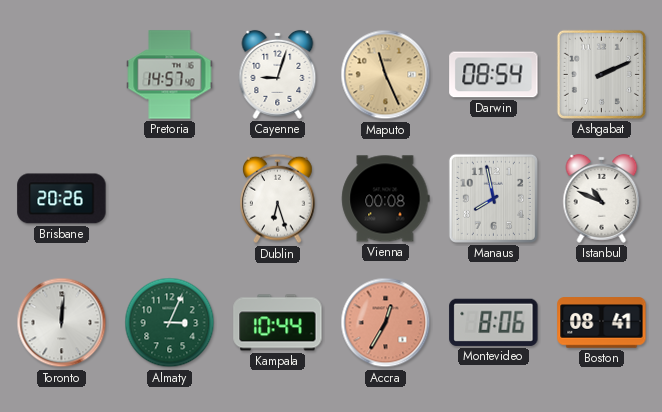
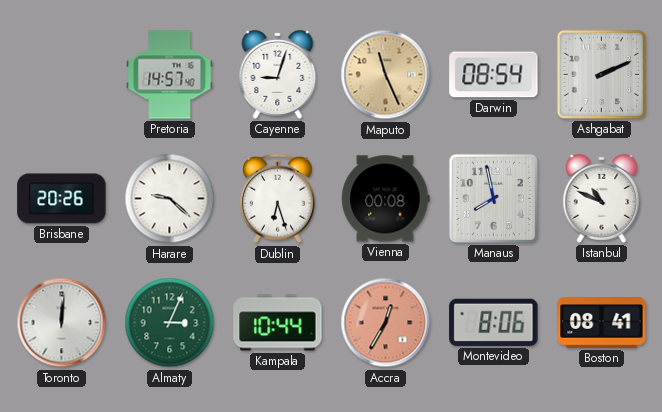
Harare: none -> 9:22
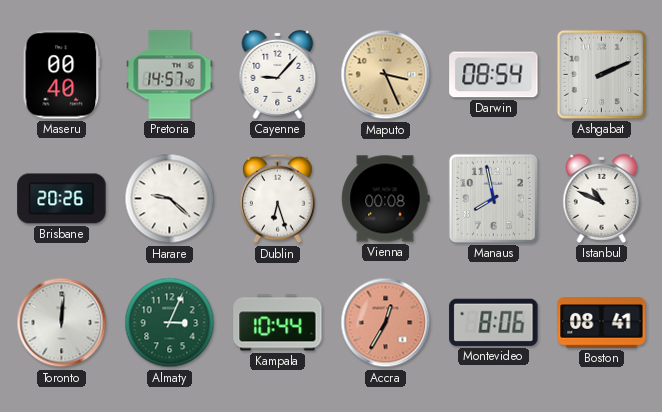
Maseru: none -> 00:40
Cayenne: 9:03 -> 9:07
Maputo: 11:26 -> 3:26
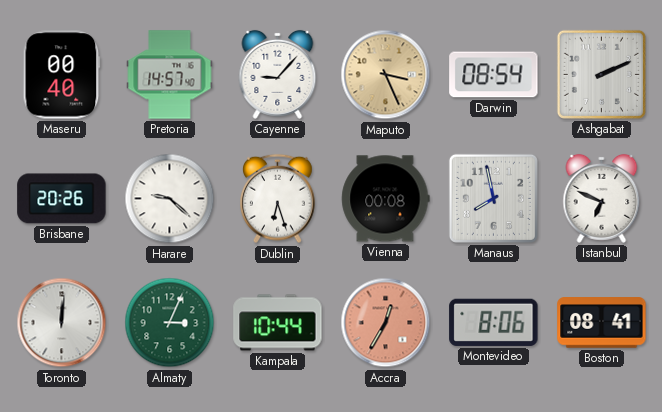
Istanbul: 10:49 -> 6:49
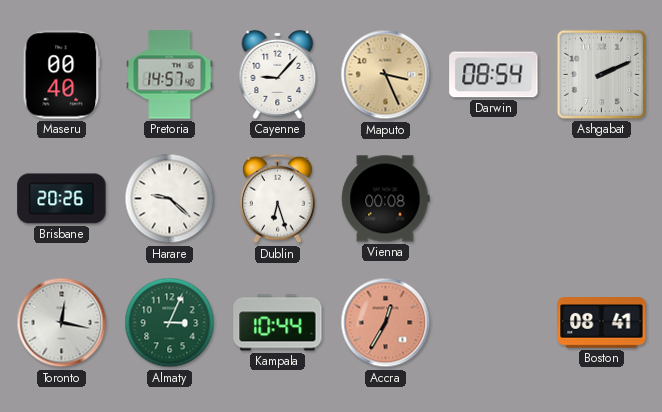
Manaus: 7:58 -> none
Istanbul: 6:49 -> none
Toronto: 12:01 -> 12:17
Montevideo: 8:06 -> none
